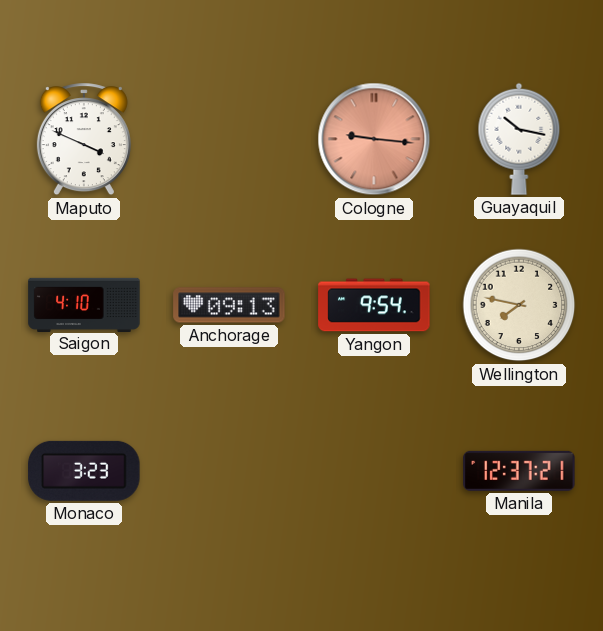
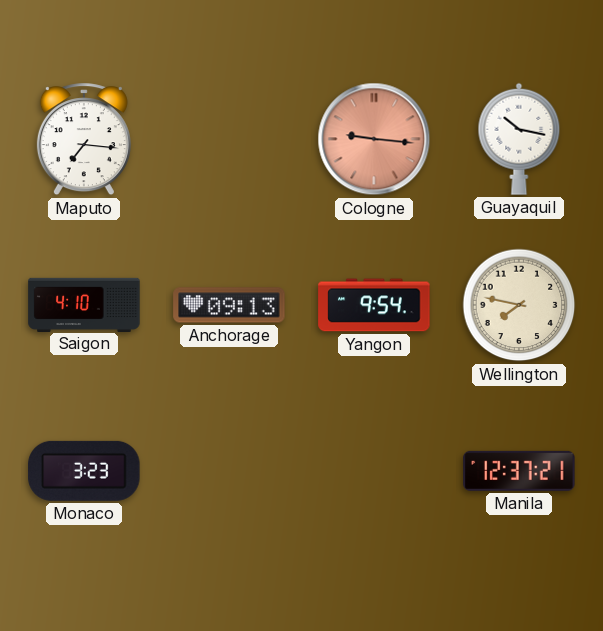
Maputo: 3:49 -> 7:16
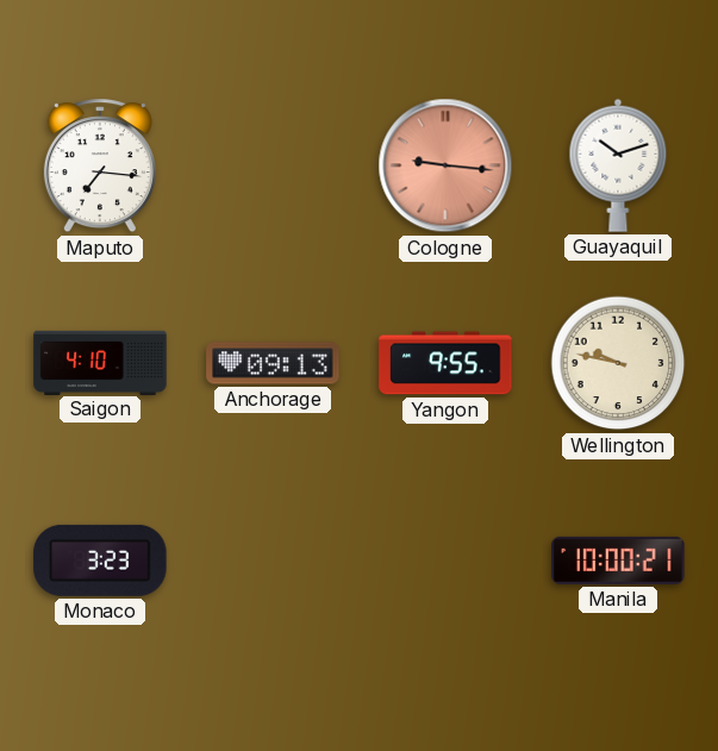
Guayaquil: 10:17 -> 10:12
Yangon: 9:54 -> 9:55
Wellington: 7:47 -> 9:47
Manila: 12:37 -> 10:00
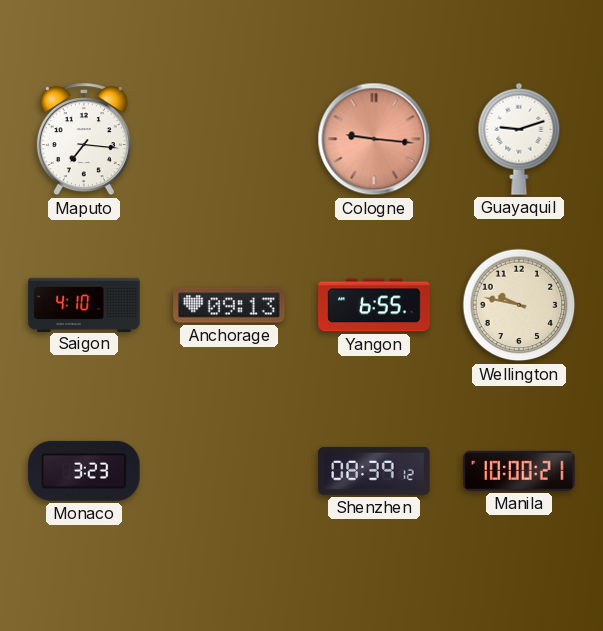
Guayaquil: 10:12 -> 9:12
Yangon: 9:55 -> 6:55
Shenzhen: none -> 08:39
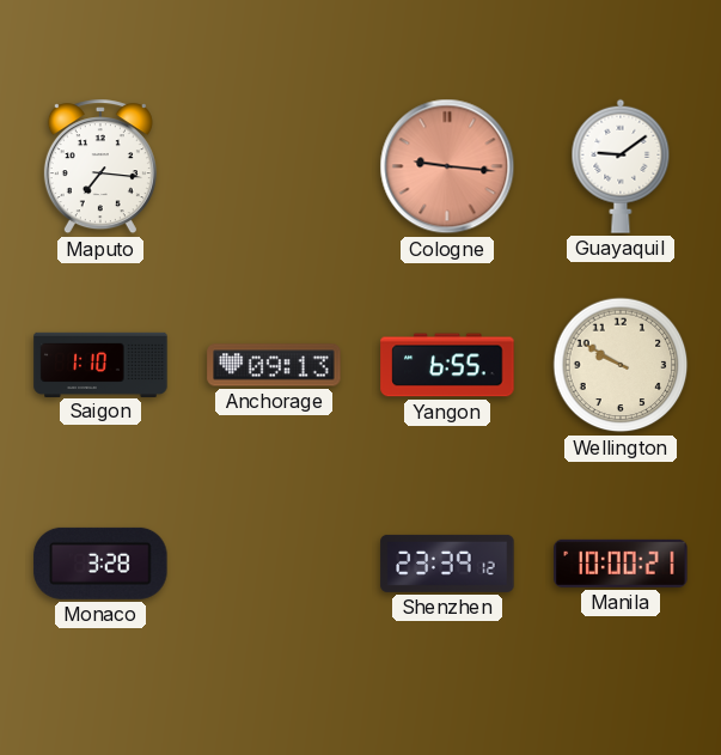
Guayaquil: 9:12 -> 9:09
Saigon: 4:10 -> 1:10
Wellington: 9:47 -> 9:50
Monaco: 3:23 -> 3:28
Shenzhen: 08:39 -> 23:39
